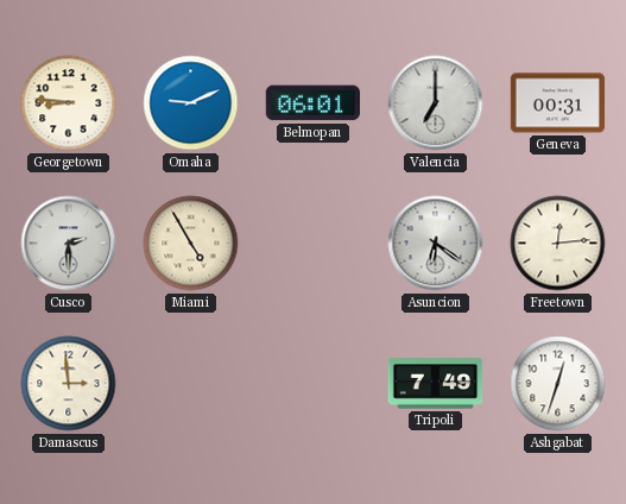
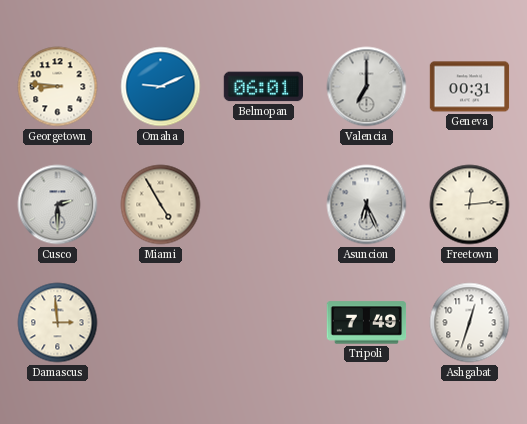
Asuncion: 6:21 -> 6:26
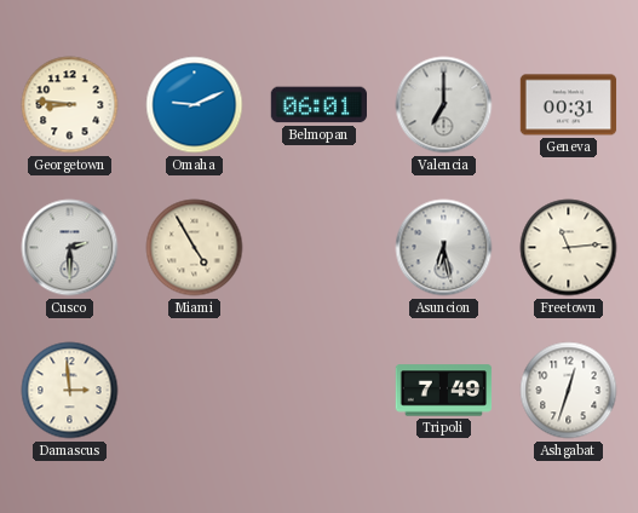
Asuncion: 6:26 -> 6:28
Freetown: 12:14 -> 11:14
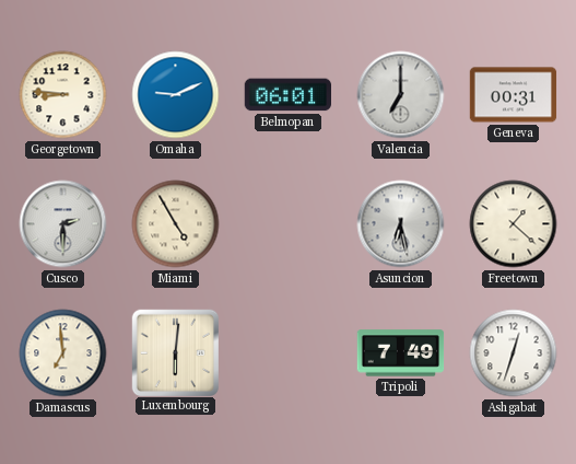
Freetown: 11:14 -> 1:22
Damascus: 2:59 -> 6:59
Luxembourg: none -> 6:01
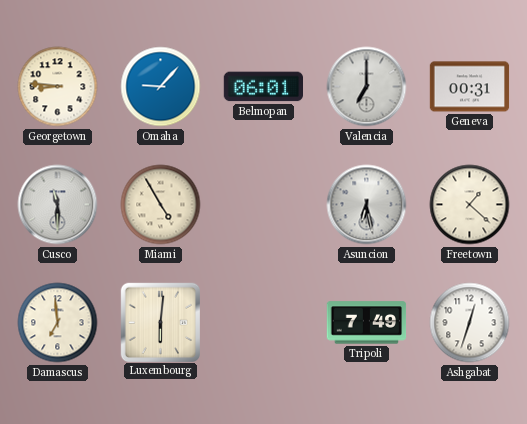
Omaha: 9:11 -> 9:07
Cusco: 2:30 -> 11:30
